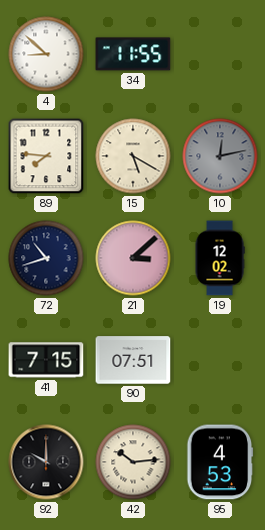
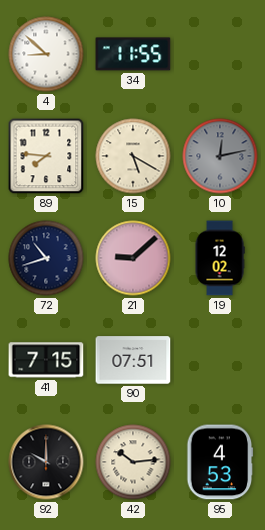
21: 3:08 -> 9:08
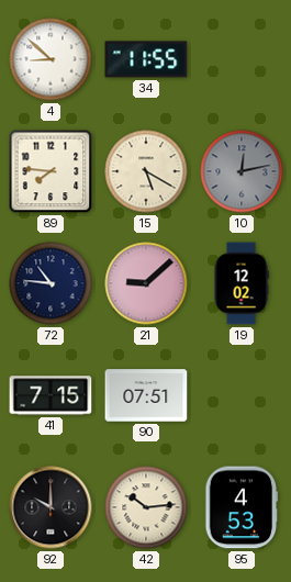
72: 10:42 -> 10:46
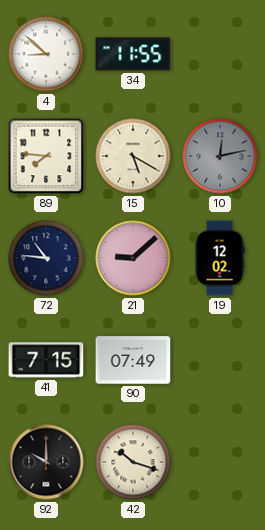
90: 07:51 -> 07:49
42: 10:14 -> 10:18
95: 4:53 -> none
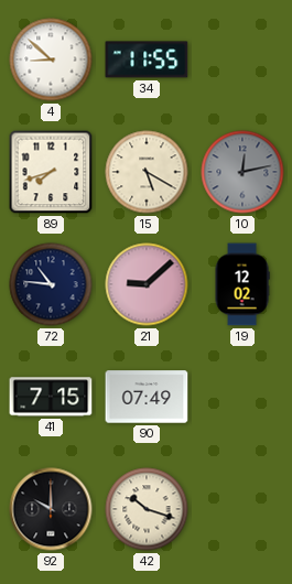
89: 7:46 -> 7:42
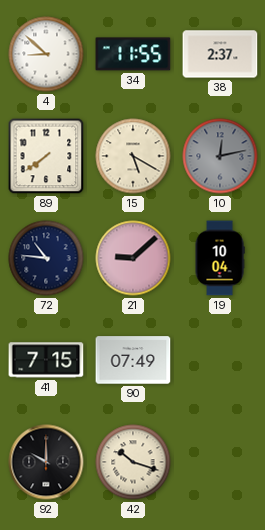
38: none -> 2:37
89: 7:42 -> 7:39
19: 12:02 -> 10:04
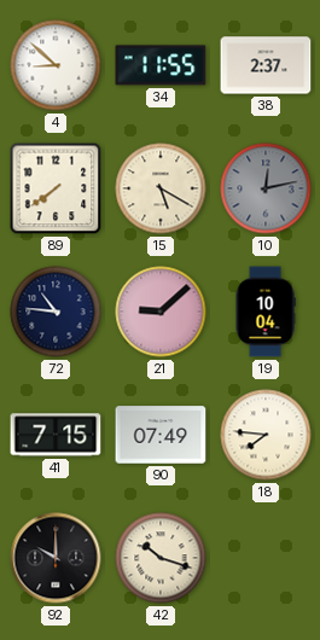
18: none -> 7:46
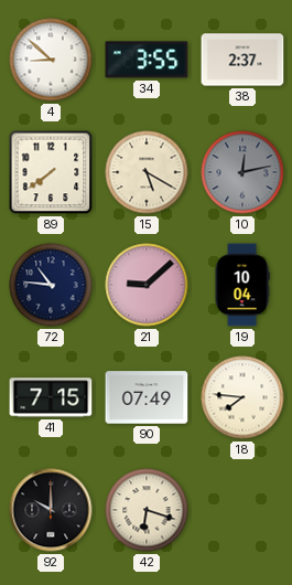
34: 11:55 -> 3:55
42: 10:18 -> 6:18
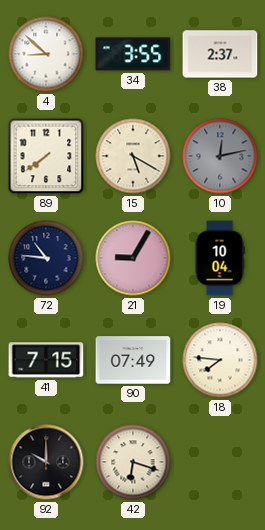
21: 9:08 -> 9:05
